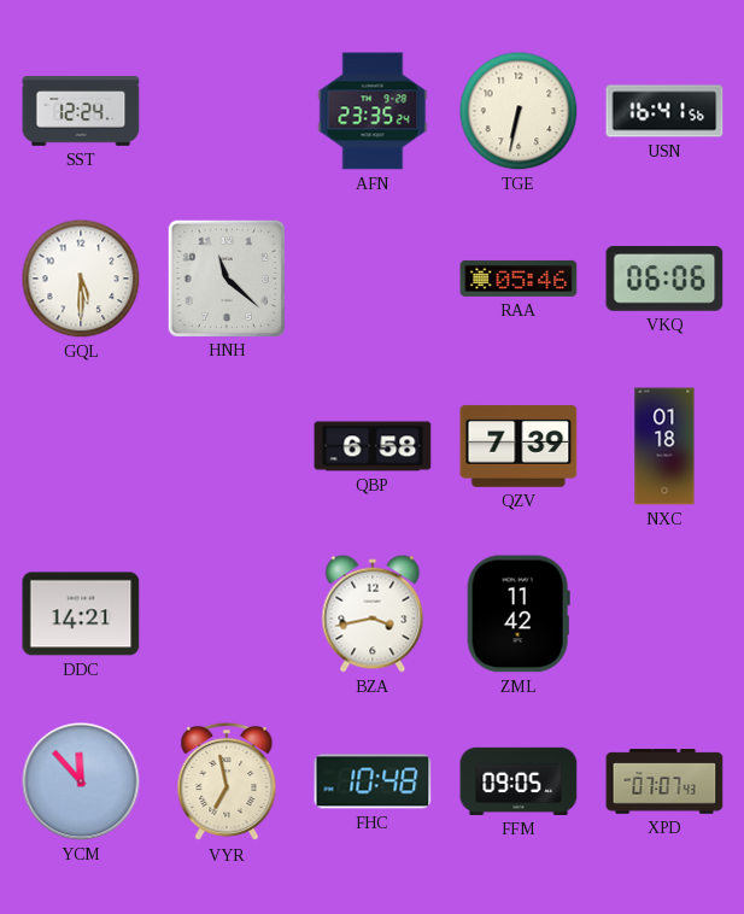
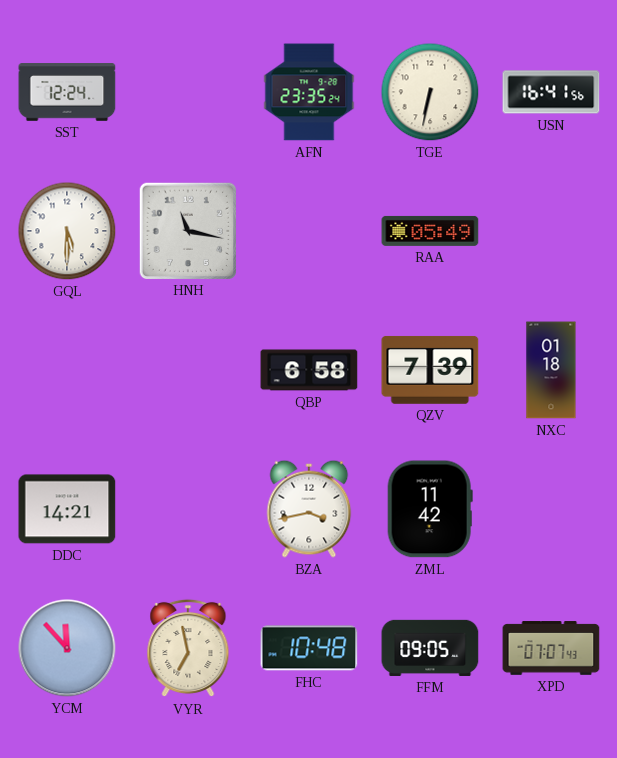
HNH: 11:22 -> 11:17
RAA: 05:46 -> 05:49
VKQ: 06:06 -> none
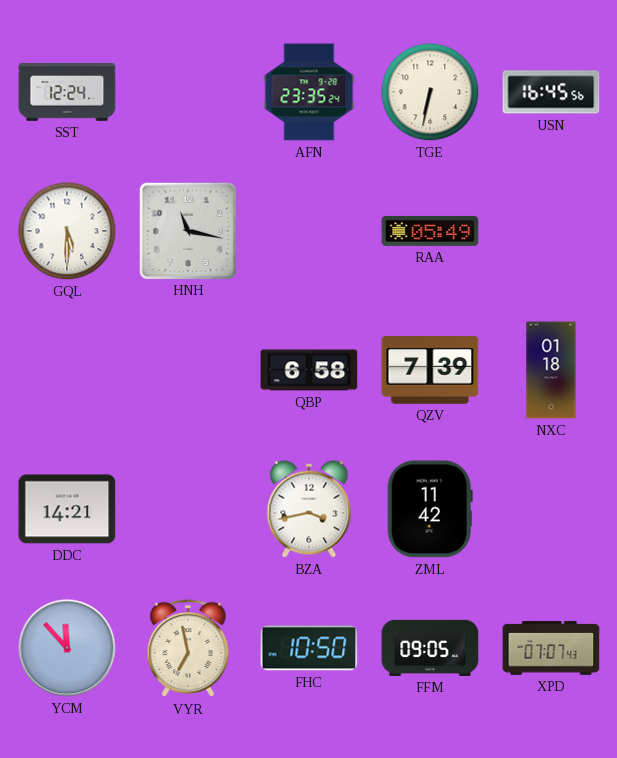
USN: 16:41 -> 16:45
FHC: 10:48 -> 10:50
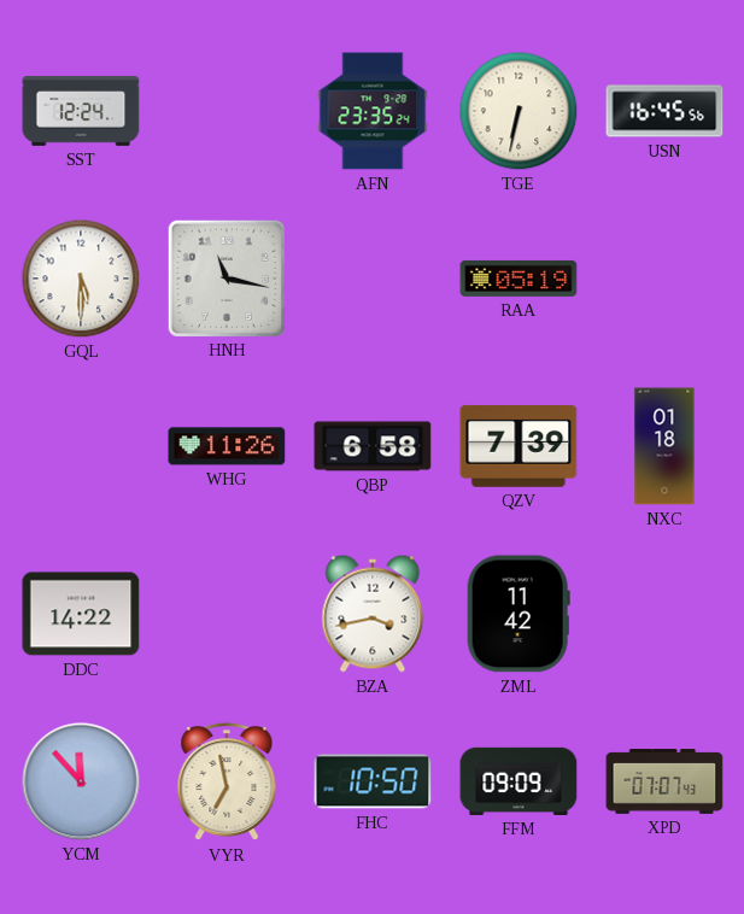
RAA: 05:49 -> 05:19
WHG: none -> 11:26
DDC: 14:21 -> 14:22
FFM: 09:05 -> 09:09
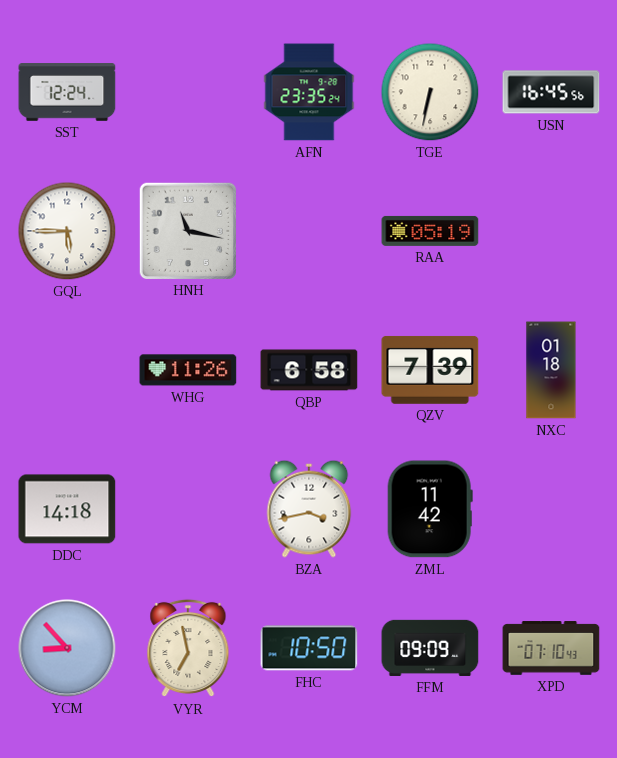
GQL: 5:30 -> 5:45
DDC: 14:22 -> 14:18
YCM: 11:53 -> 8:53
XPD: 07:07 -> 07:10
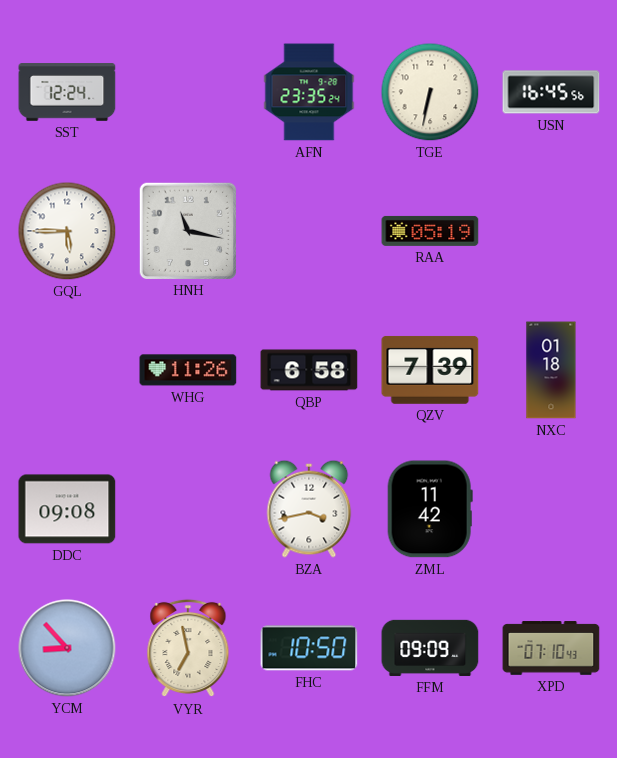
DDC: 14:18 -> 09:08
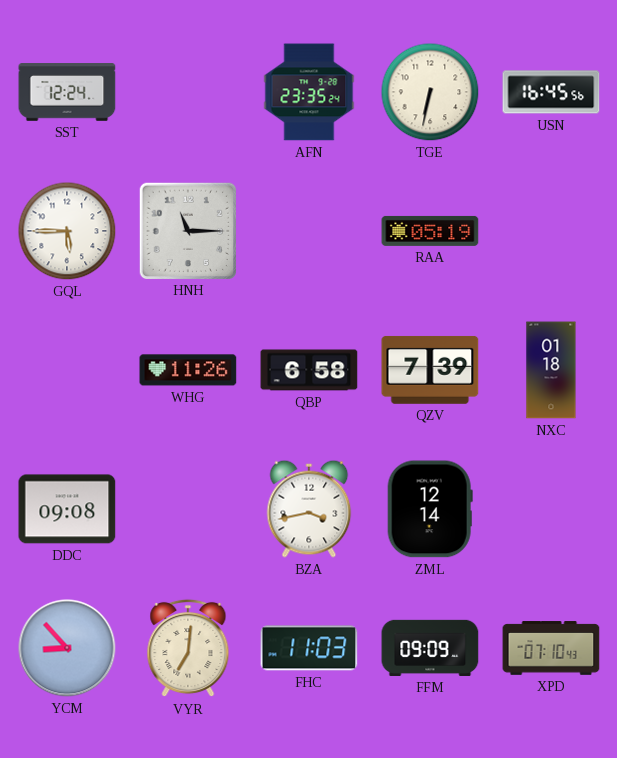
HNH: 11:17 -> 11:15
ZML: 11:42 -> 12:14
VYR: 6:58 -> 7:01
FHC: 10:50 -> 11:03
